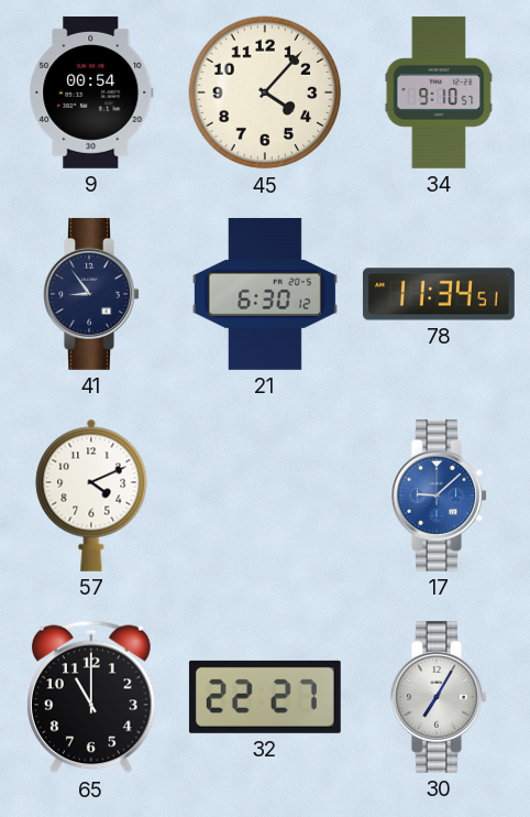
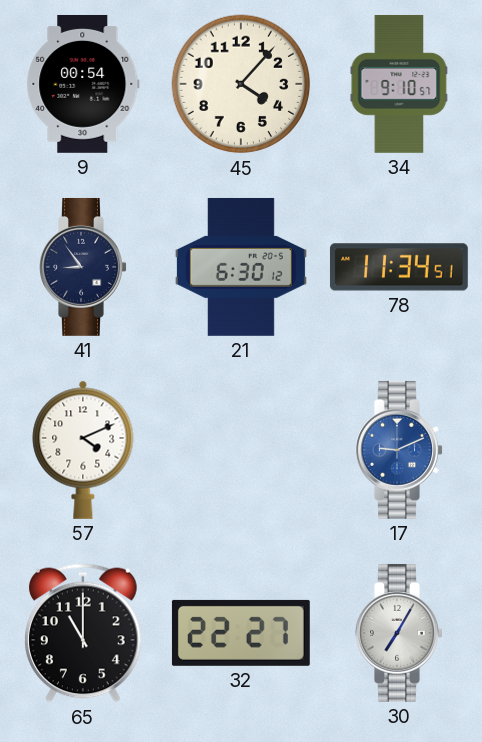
17: 9:08 -> 9:11
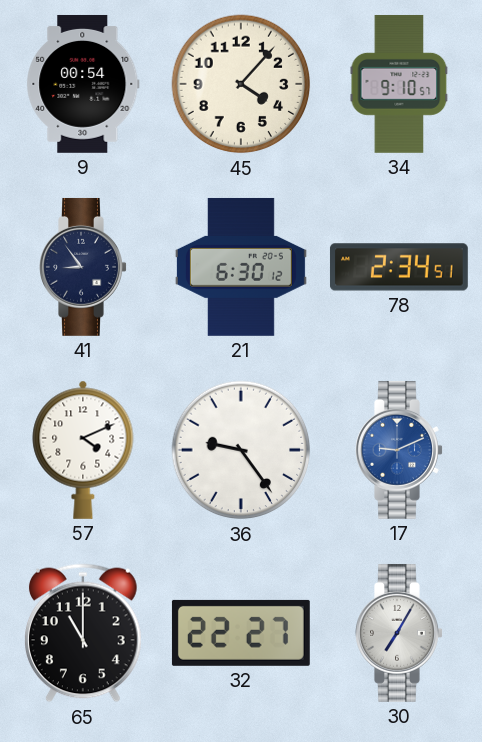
78: 11:34 -> 2:34
36: none -> 9:24
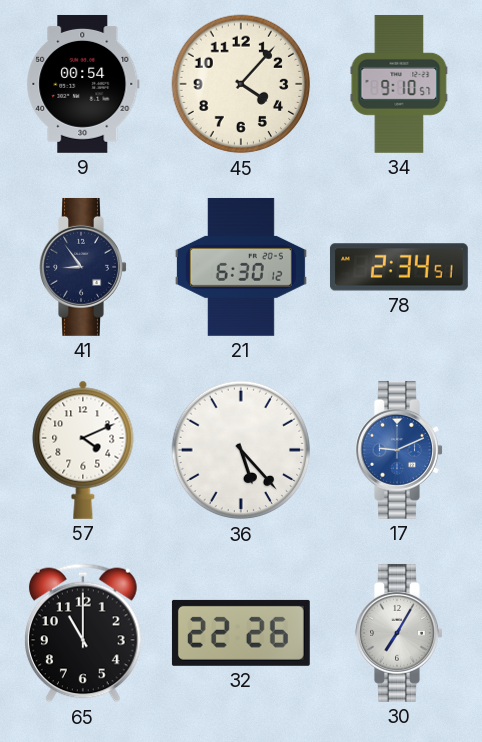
36: 9:24 -> 5:23
32: 22:27 -> 22:26
